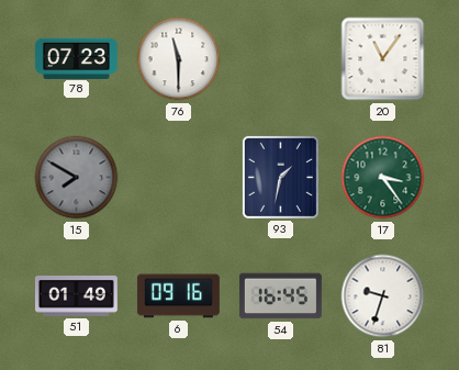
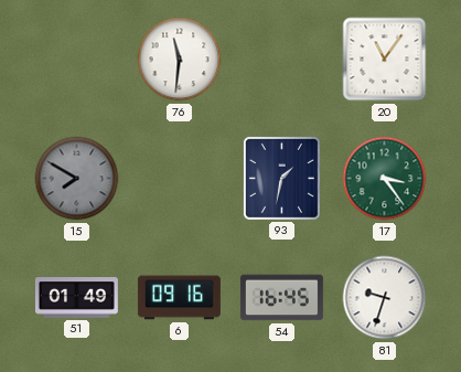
78: 07:23 -> none
76: 11:30 -> 11:31
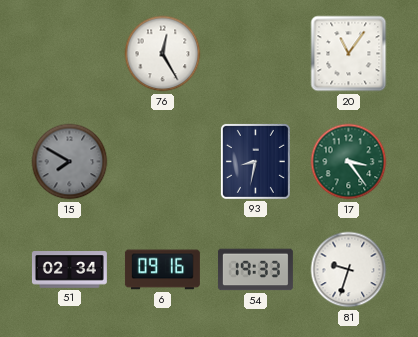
76: 11:31 -> 12:25
93: 1:32 -> 8:32
51: 01:49 -> 02:34
54: 16:45 -> 19:33
